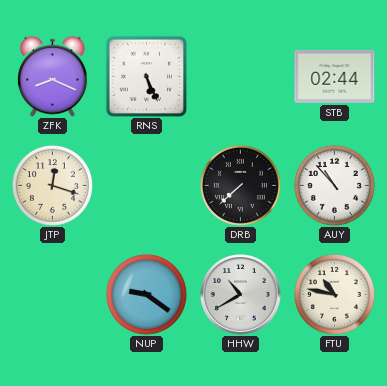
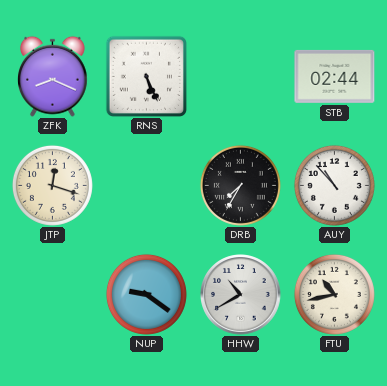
DRB: 7:38 -> 7:35
FTU: 10:47 -> 10:43
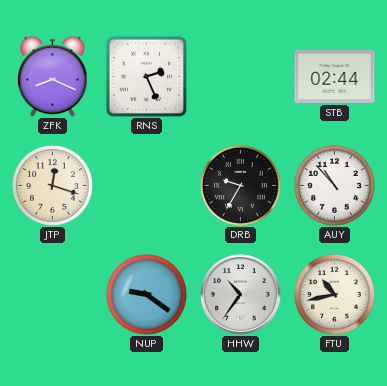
RNS: 5:26 -> 2:26
DRB: 7:35 -> 9:35
HHW: 10:40 -> 10:36
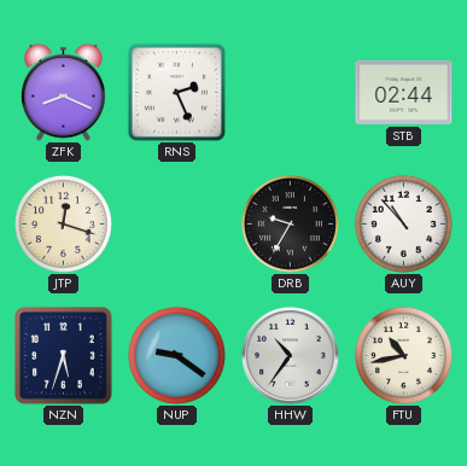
NZN: none -> 5:33
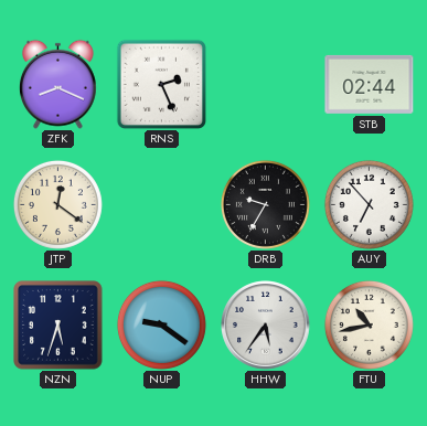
JTP: 12:18 -> 12:21
AUY: 10:53 -> 6:53
HHW: 10:36 -> 5:36
